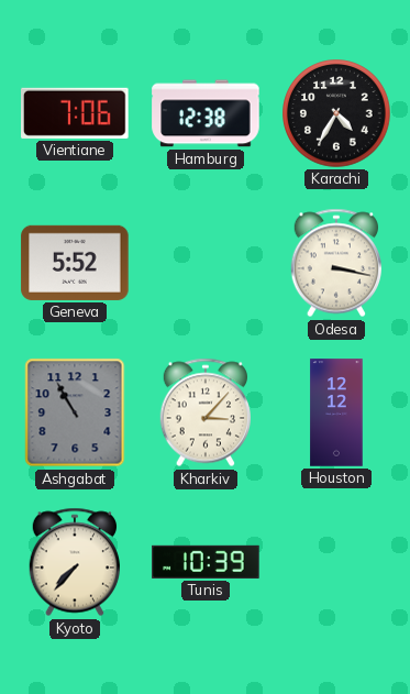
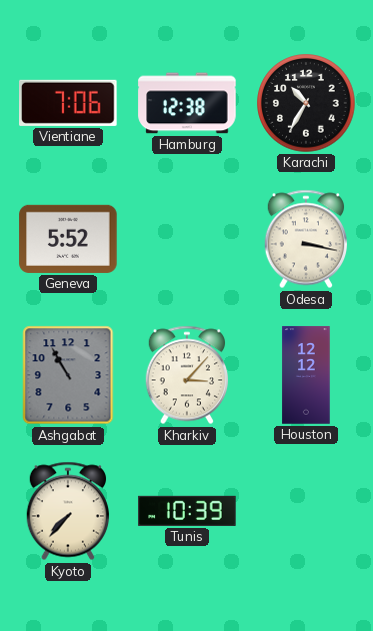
Karachi: 4:35 -> 10:35
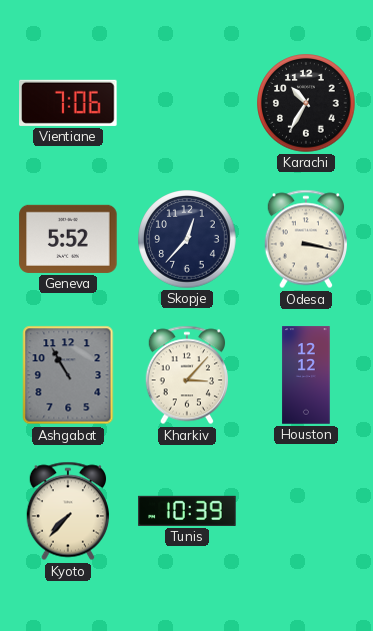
Hamburg: 12:38 -> none
Skopje: none -> 12:37
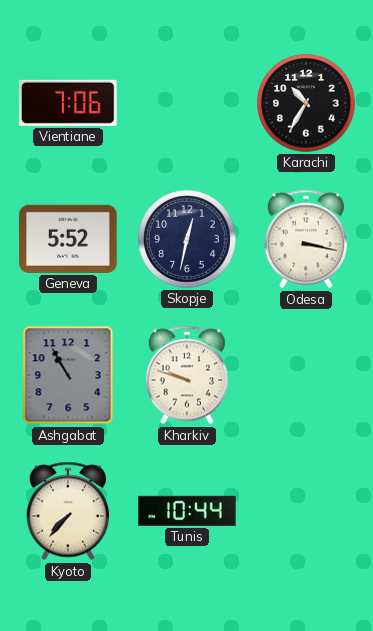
Skopje: 12:37 -> 12:32
Kharkiv: 3:07 -> 9:48
Houston: 12:12 -> none
Tunis: 10:39 -> 10:44
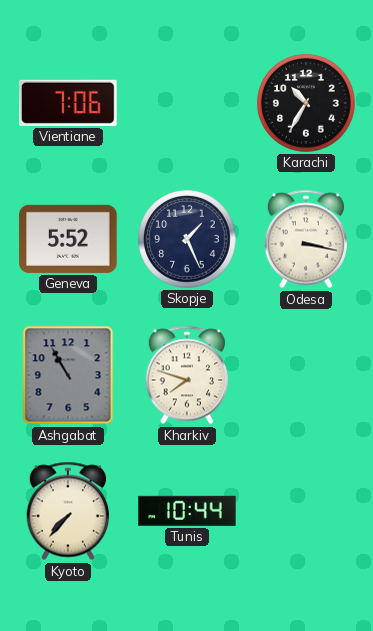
Skopje: 12:32 -> 1:26
Kharkiv: 9:48 -> 7:48
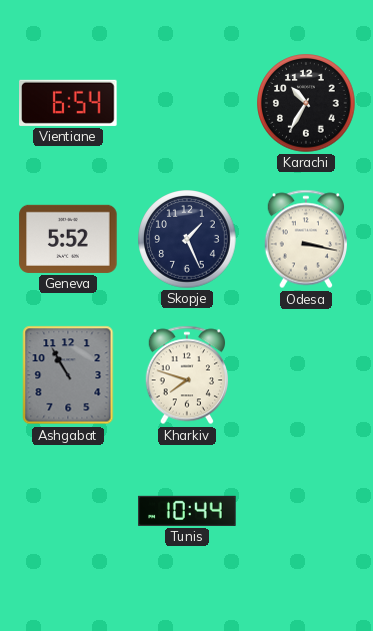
Vientiane: 7:06 -> 6:54
Kyoto: 7:37 -> none
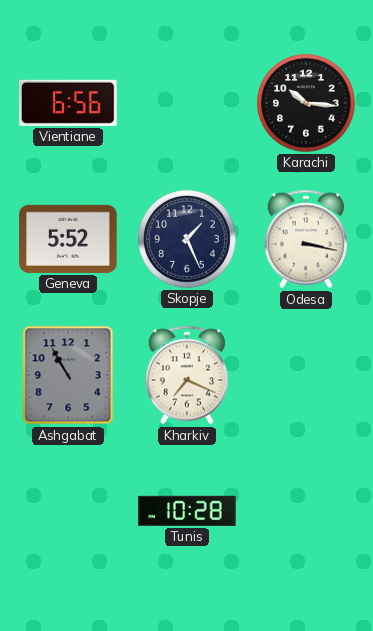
Vientiane: 6:54 -> 6:56
Karachi: 10:35 -> 10:16
Kharkiv: 7:48 -> 7:19
Tunis: 10:44 -> 10:28
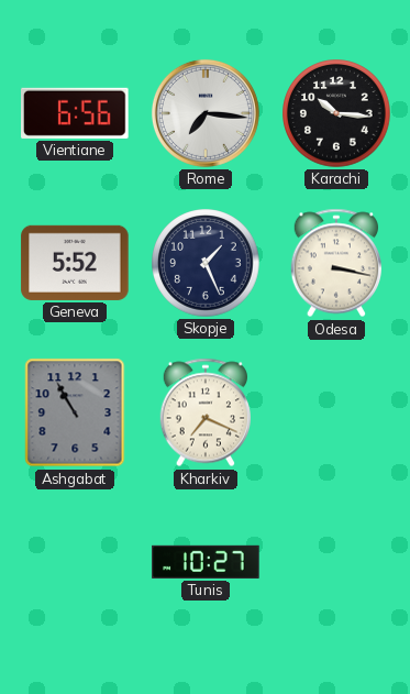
Rome: none -> 7:16
Tunis: 10:28 -> 10:27
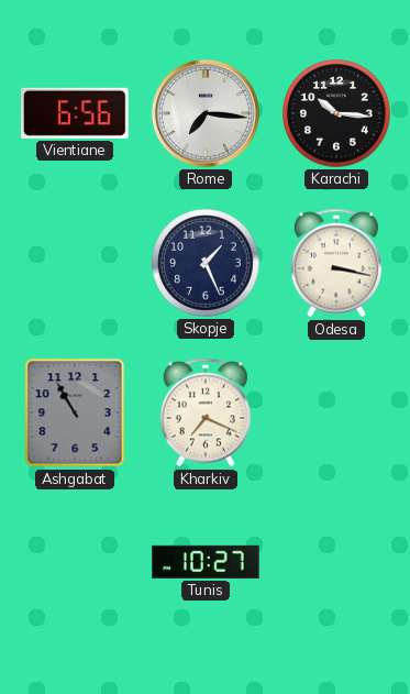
Geneva: 5:52 -> none
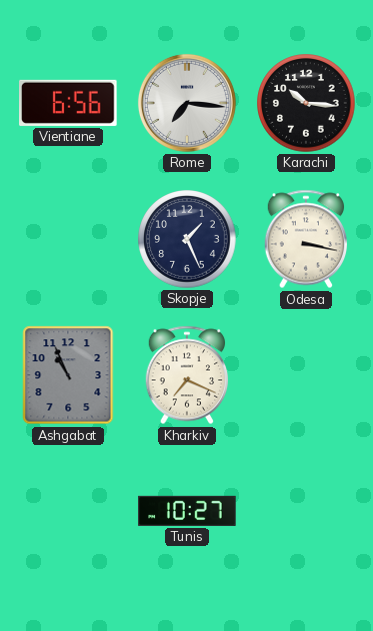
Ashgabat: 10:55 -> 10:56
